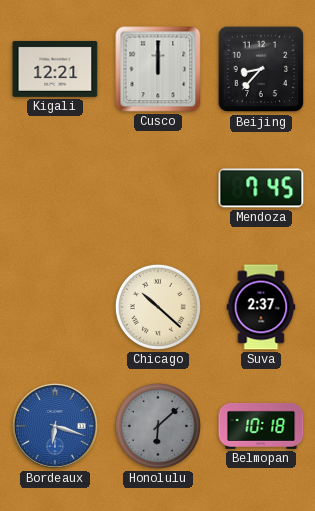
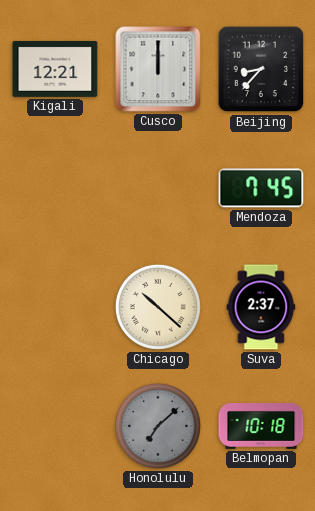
Bordeaux: 6:18 -> none
Honolulu: 6:08 -> 7:08
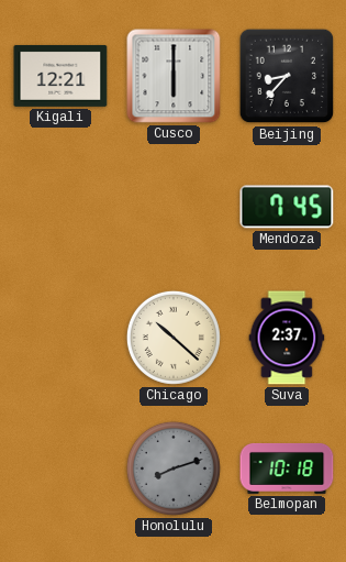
Cusco: 12:00 -> 6:00
Honolulu: 7:08 -> 8:12
